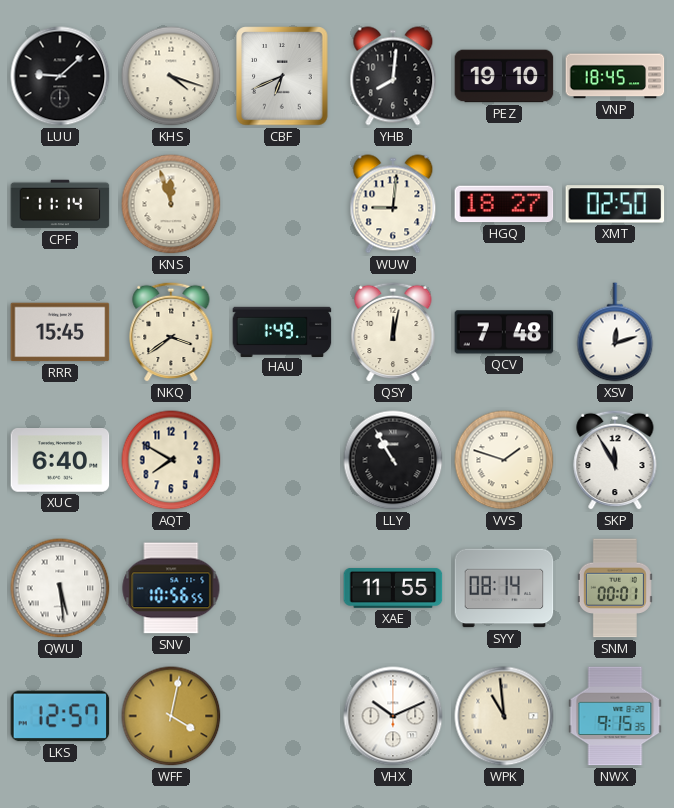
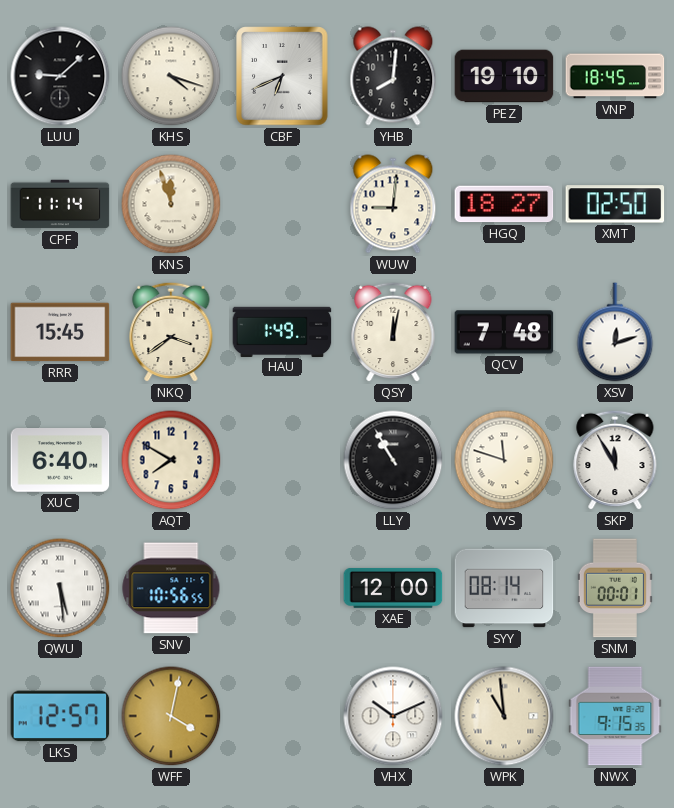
VVS: 1:48 -> 11:48
XAE: 11:55 -> 12:00
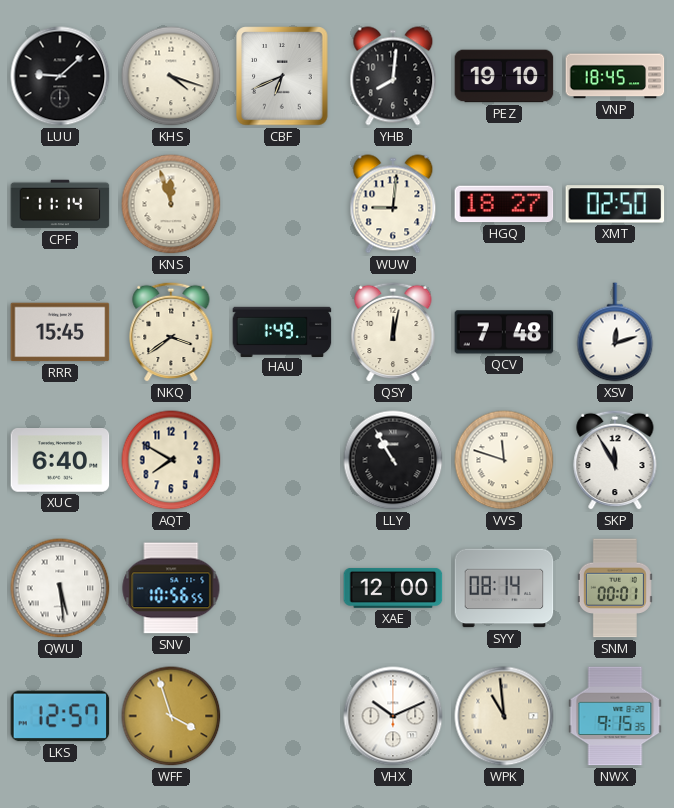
WFF: 4:02 -> 3:57
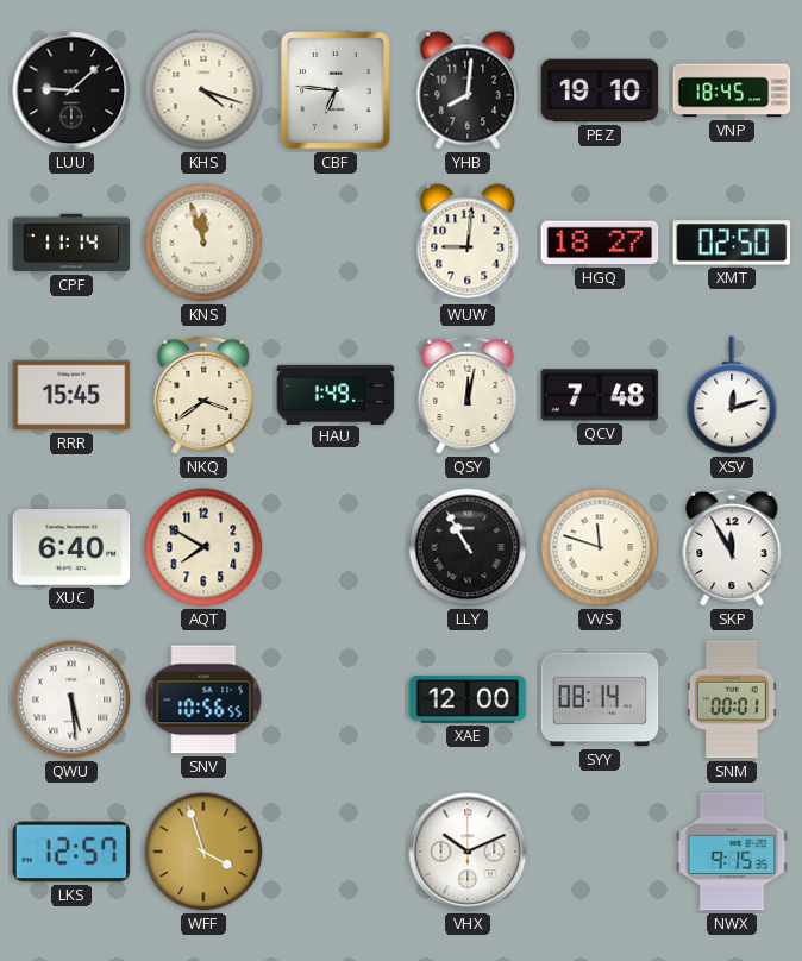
CBF: 6:41 -> 6:46
WPK: 10:59 -> none
